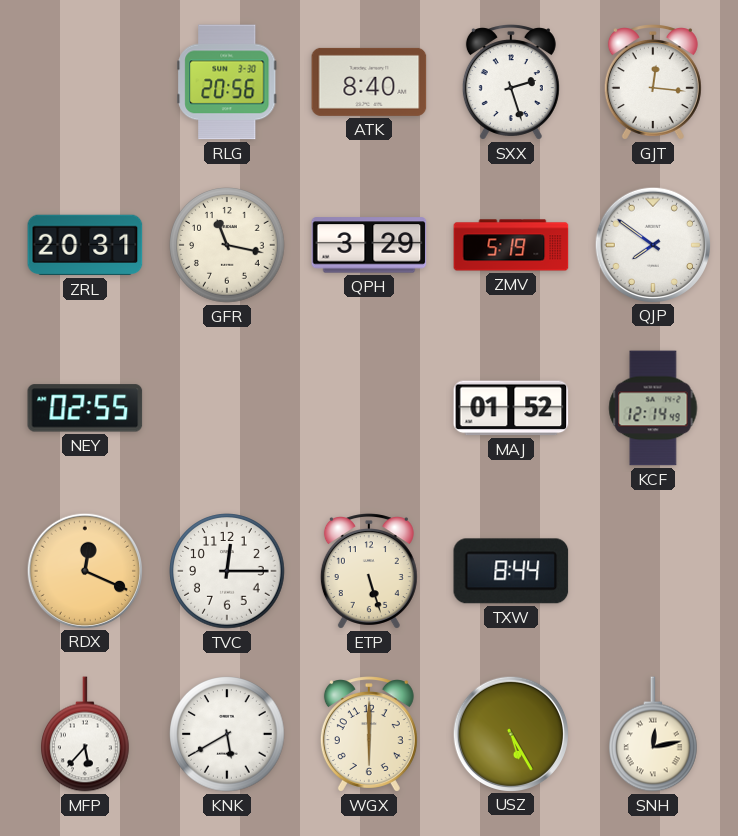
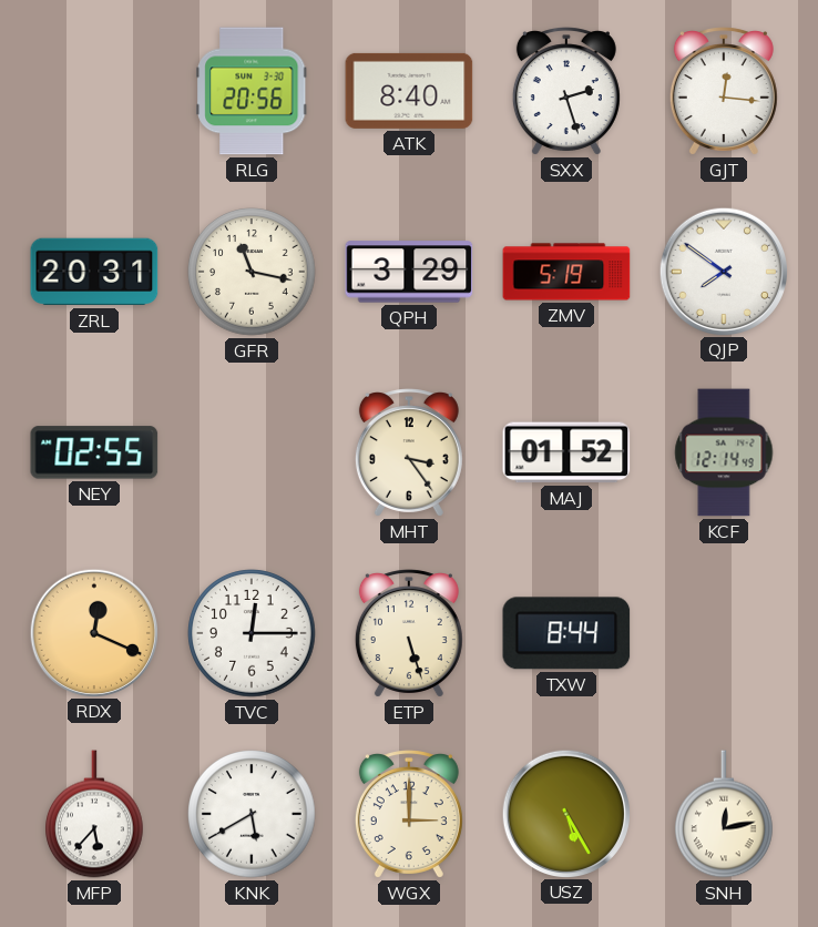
MHT: none -> 3:24
WGX: 6:00 -> 3:00
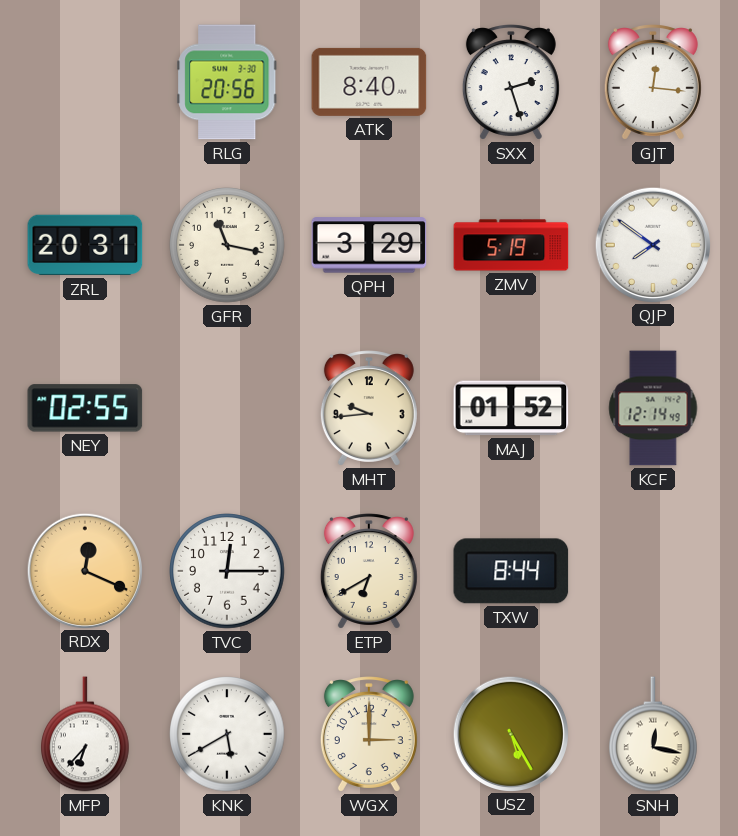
MHT: 3:24 -> 9:44
ETP: 5:27 -> 6:40
MFP: 5:37 -> 6:37
SNH: 12:13 -> 12:17
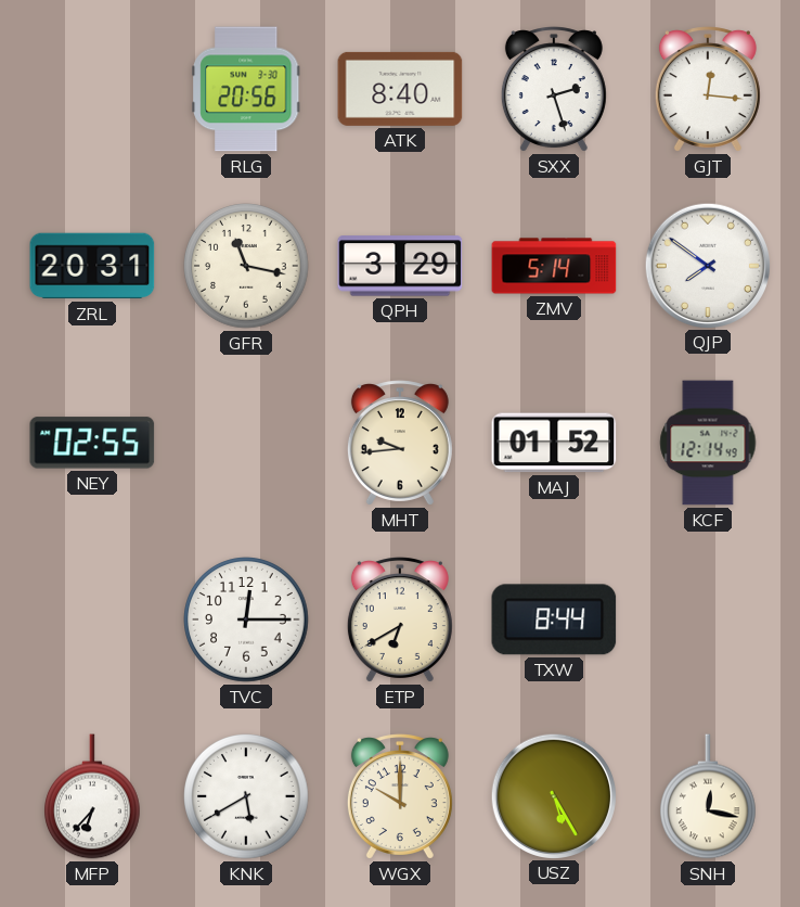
ZMV: 5:19 -> 5:14
RDX: 12:19 -> none
WGX: 3:00 -> 10:00
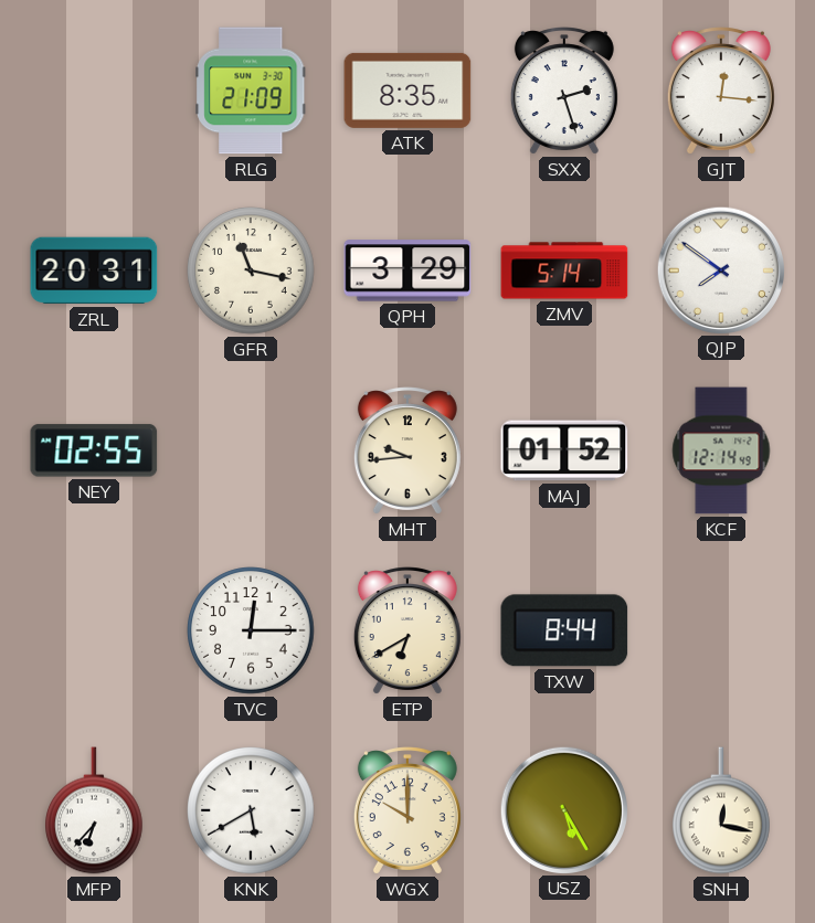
RLG: 20:56 -> 21:09
ATK: 8:40 -> 8:35
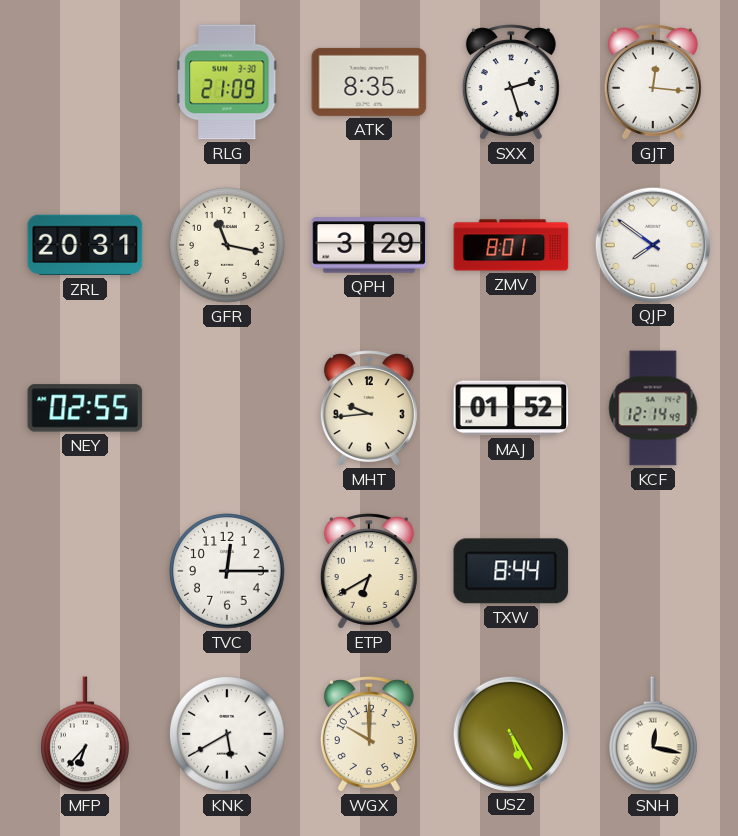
ZMV: 5:14 -> 8:01
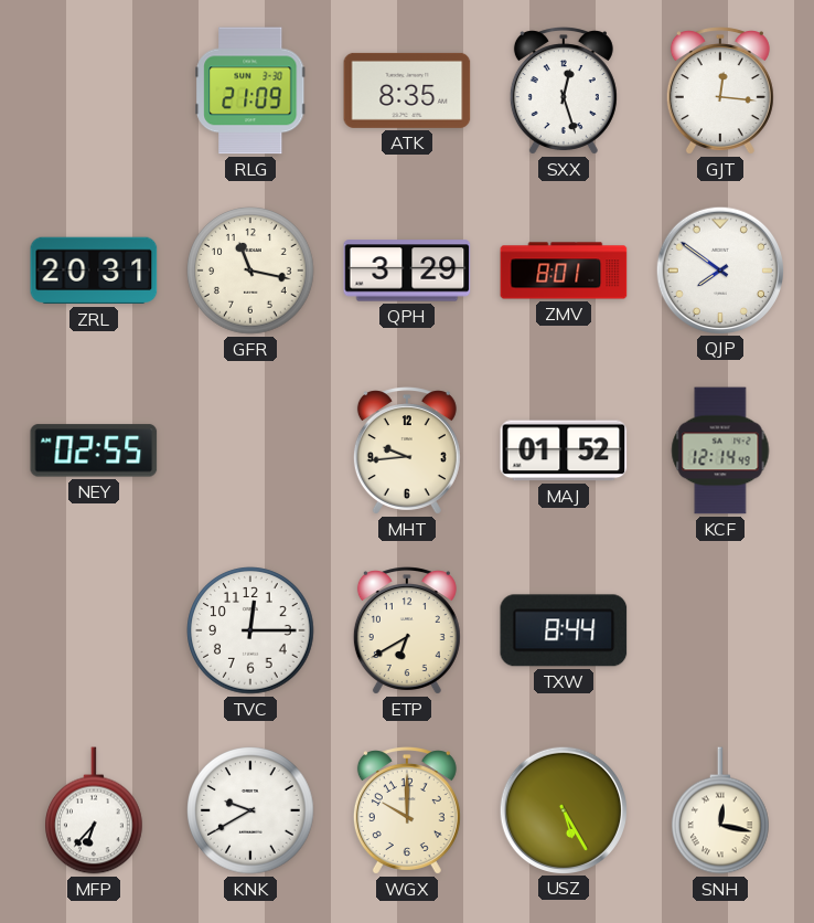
SXX: 2:27 -> 12:27
KNK: 5:40 -> 9:40
